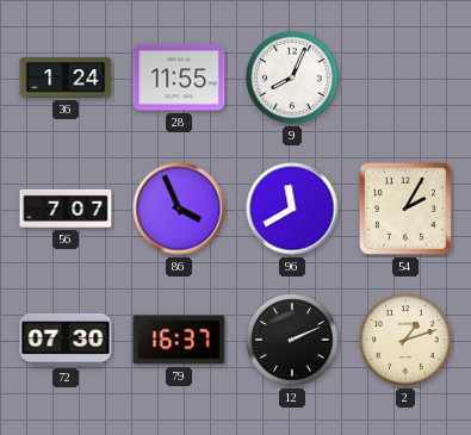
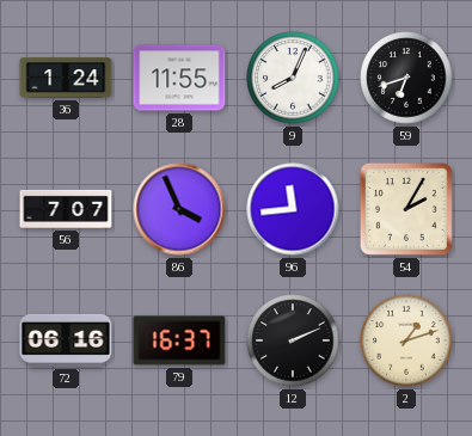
59: none -> 6:42
96: 11:40 -> 11:44
72: 07:30 -> 06:16
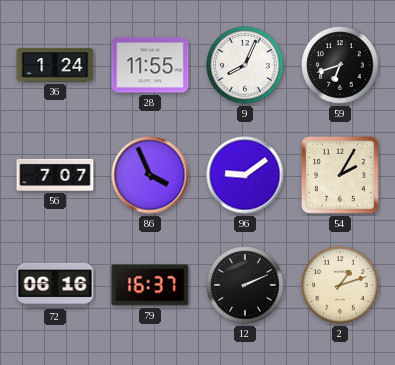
96: 11:44 -> 9:09
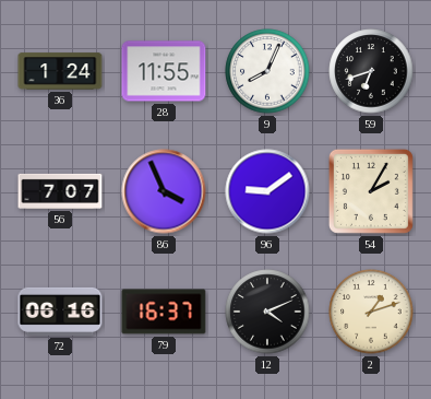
12: 2:11 -> 4:11
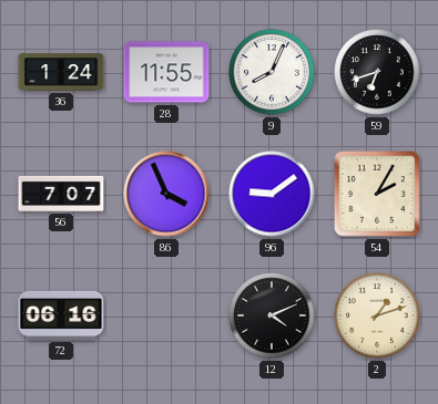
79: 16:37 -> none
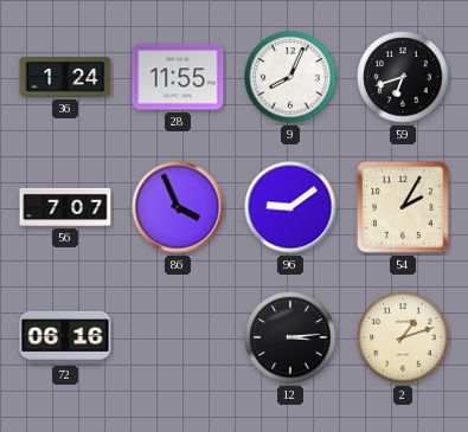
12: 4:11 -> 3:14
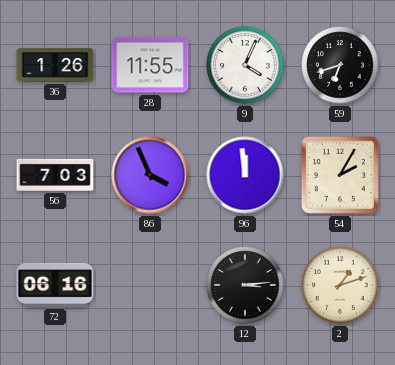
36: 1:24 -> 1:26
9: 8:04 -> 4:04
56: 7:07 -> 7:03
96: 9:09 -> 11:59
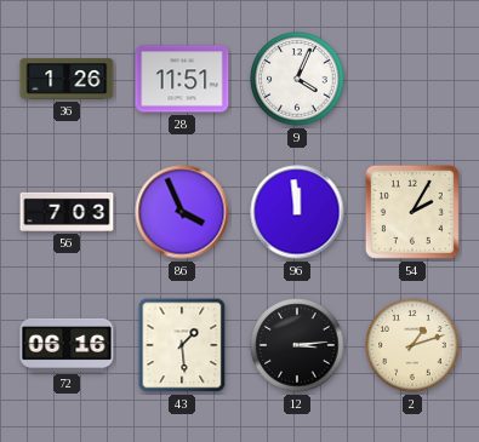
28: 11:55 -> 11:51
59: 6:42 -> none
43: none -> 1:29
